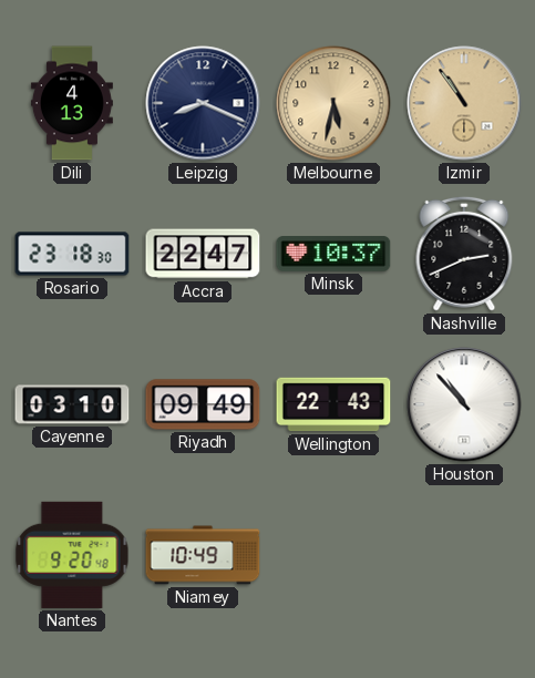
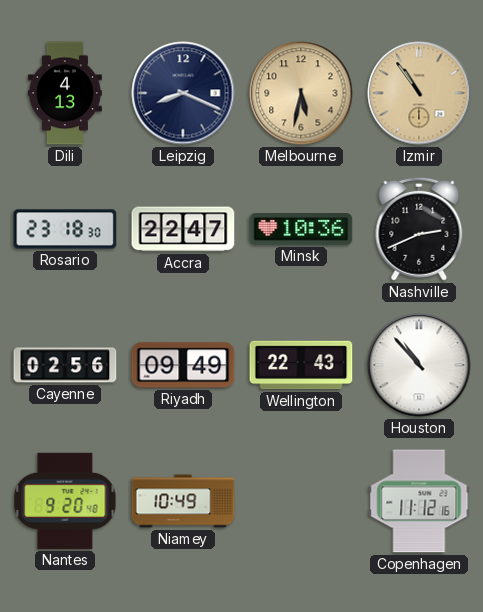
Minsk: 10:37 -> 10:36
Cayenne: 03:10 -> 02:56
Copenhagen: none -> 11:12
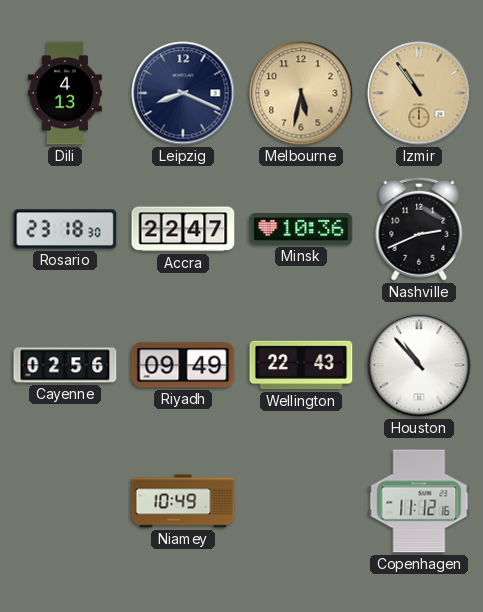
Nantes: 9:20 -> none
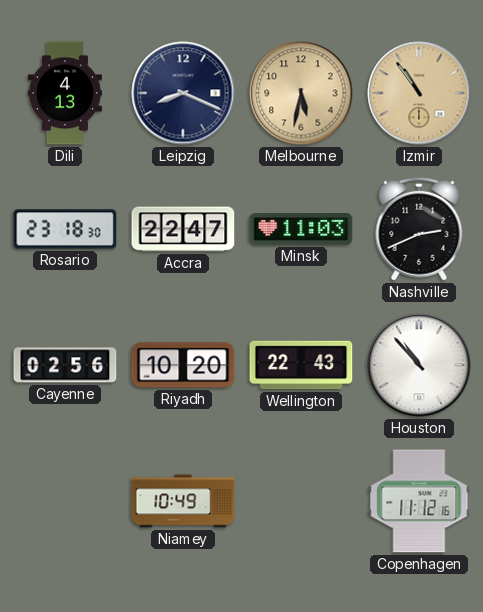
Minsk: 10:36 -> 11:03
Riyadh: 09:49 -> 10:20
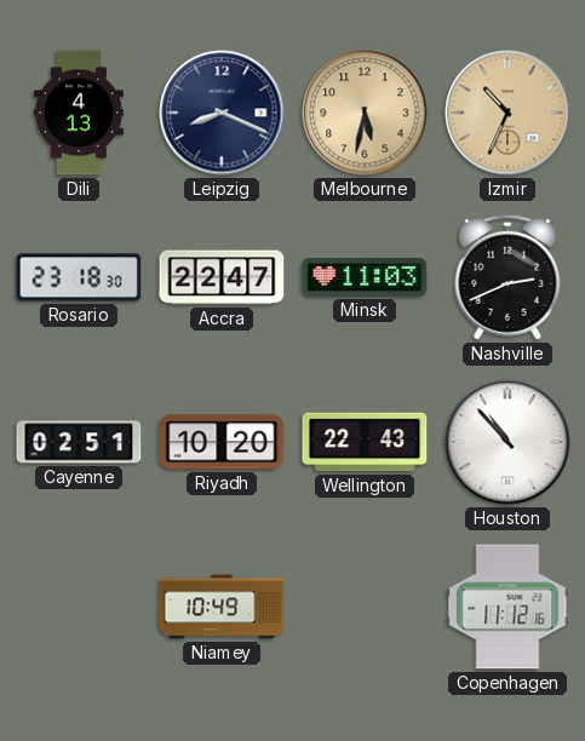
Izmir: 10:54 -> 10:34
Cayenne: 02:56 -> 02:51
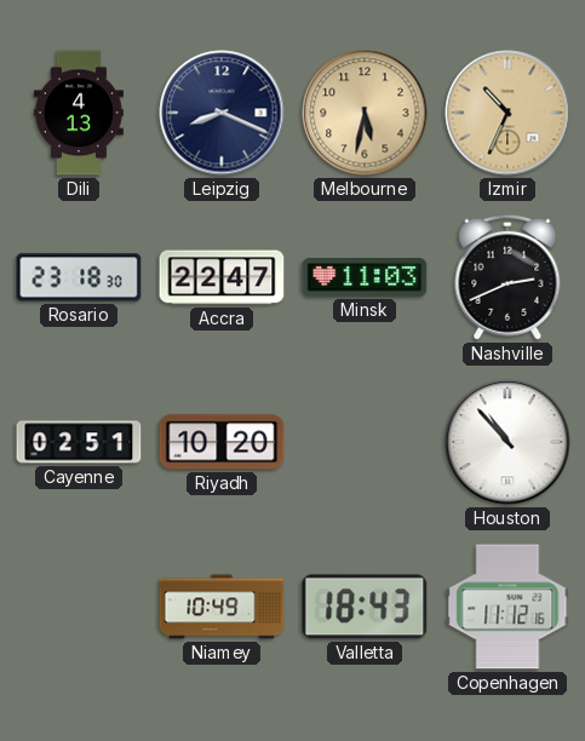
Wellington: 22:43 -> none
Valletta: none -> 18:43
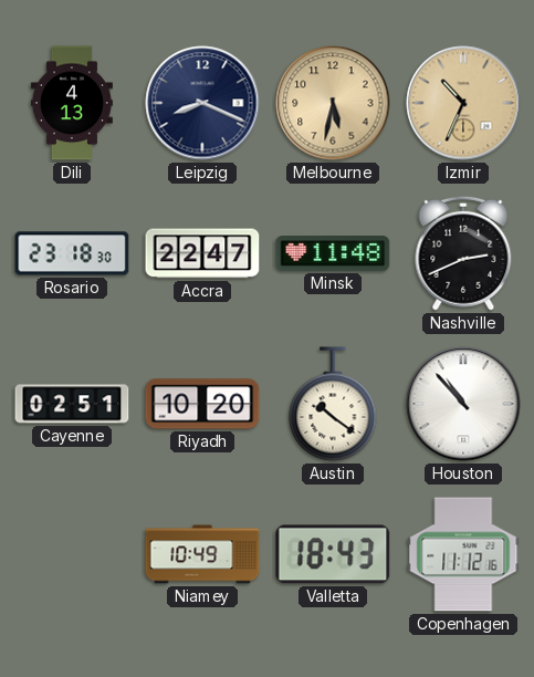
Minsk: 11:03 -> 11:48
Austin: none -> 10:21
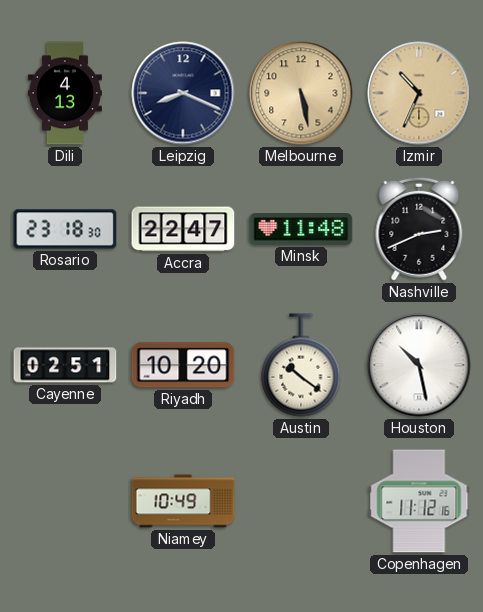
Melbourne: 5:32 -> 5:28
Houston: 10:53 -> 10:28
Valletta: 18:43 -> none
